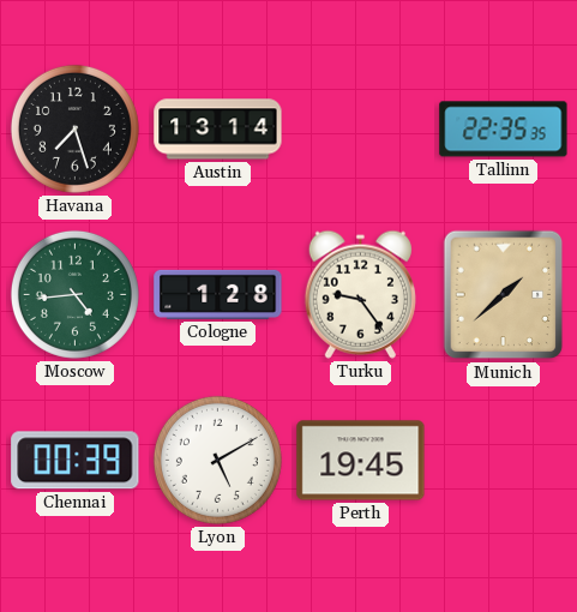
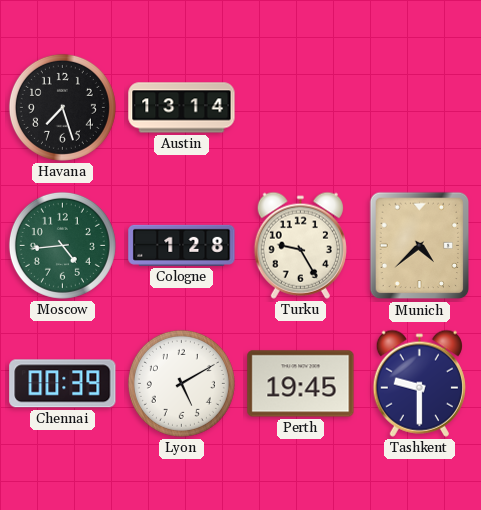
Tallinn: 22:35 -> none
Turku: 9:24 -> 9:25
Munich: 1:38 -> 4:38
Tashkent: none -> 9:30
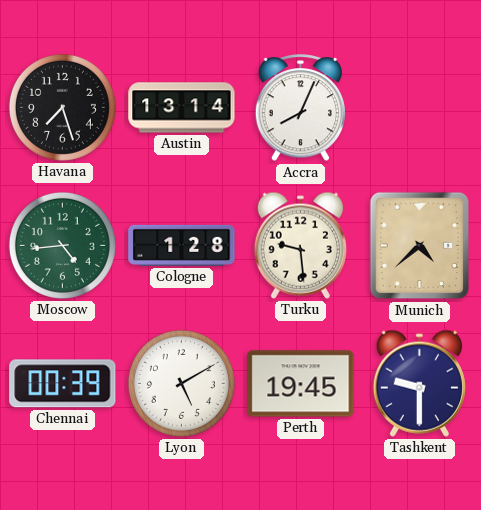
Accra: none -> 8:04
Turku: 9:25 -> 9:29
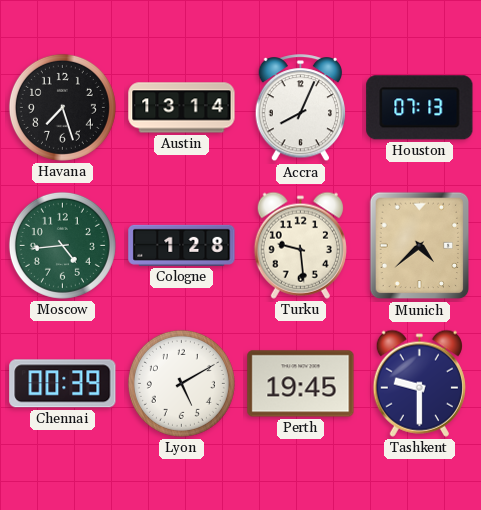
Houston: none -> 07:13
